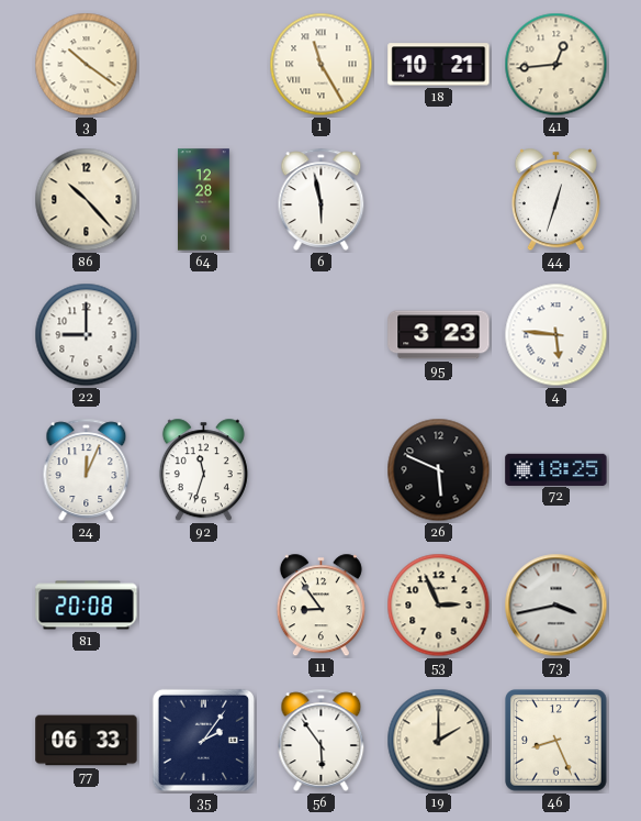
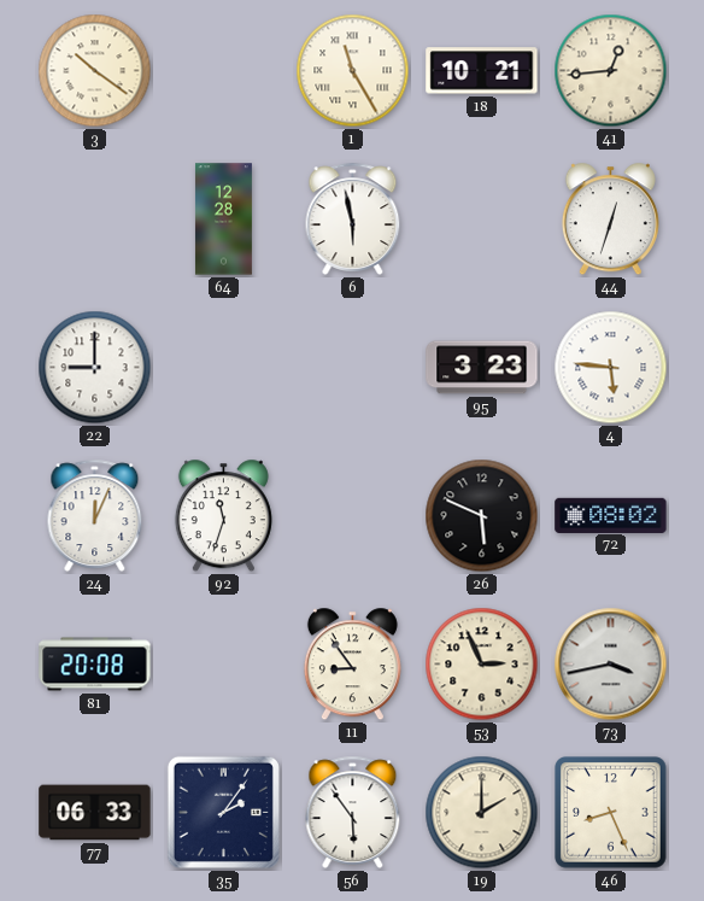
86: 10:23 -> none
72: 18:25 -> 08:02
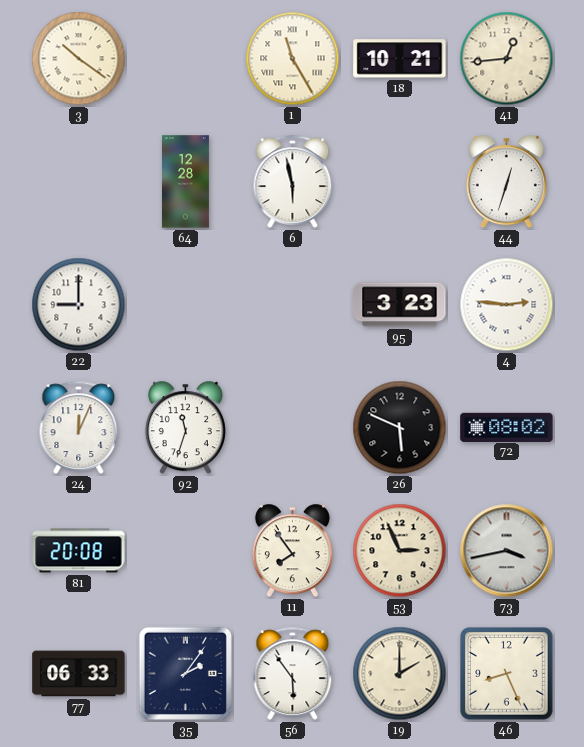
4: 5:46 -> 2:46
11: 8:54 -> 7:54
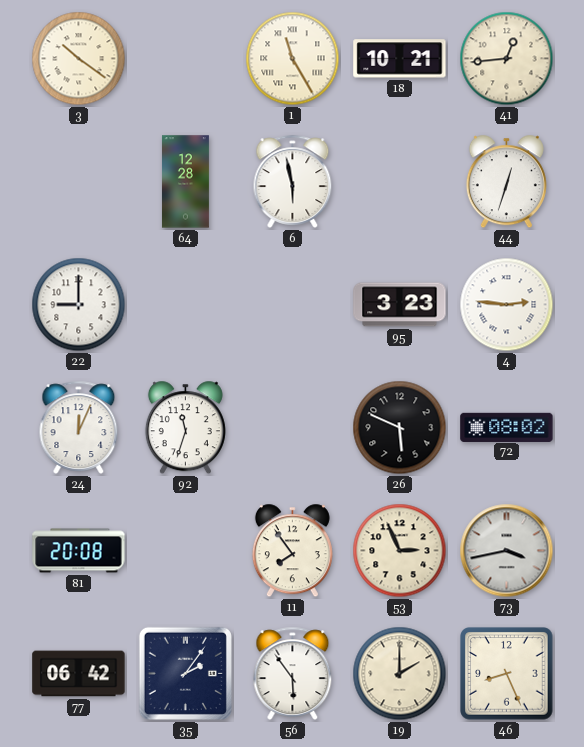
77: 06:33 -> 06:42
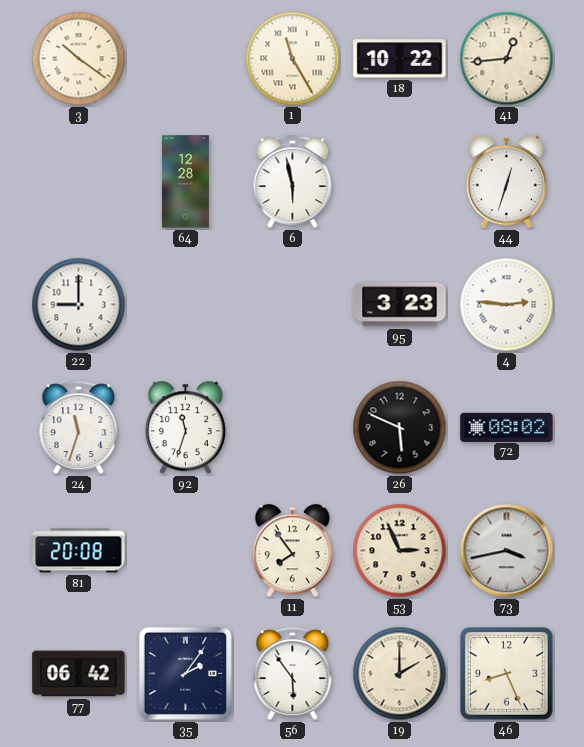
18: 10:21 -> 10:22
24: 12:04 -> 11:33
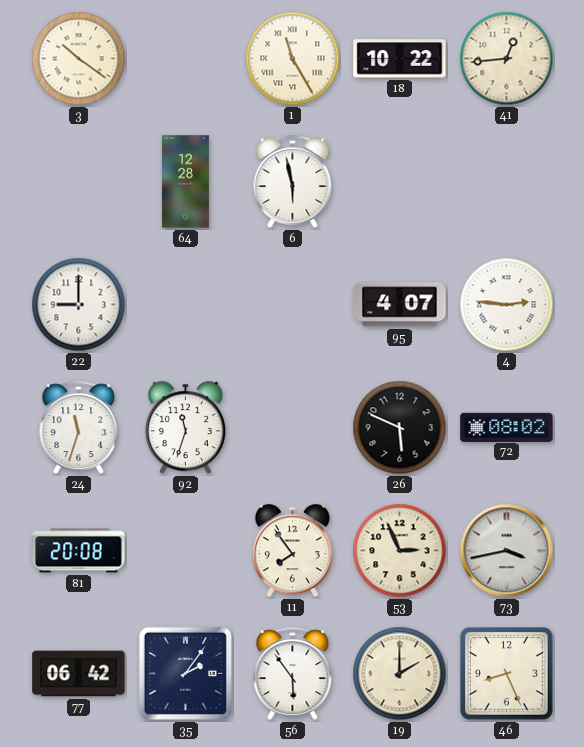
44: 12:33 -> none
95: 3:23 -> 4:07
